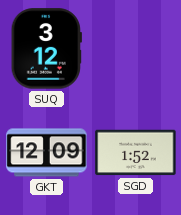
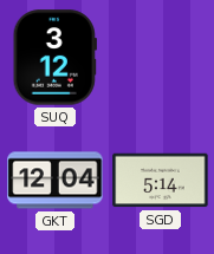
GKT: 12:09 -> 12:04
SGD: 1:52 -> 5:14
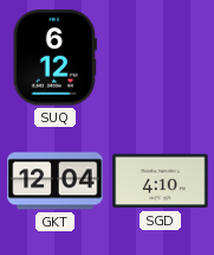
SUQ: 3:12 -> 6:12
SGD: 5:14 -> 4:10
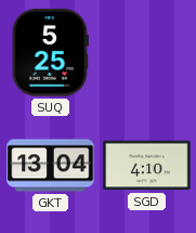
SUQ: 6:12 -> 5:25
GKT: 12:04 -> 13:04
